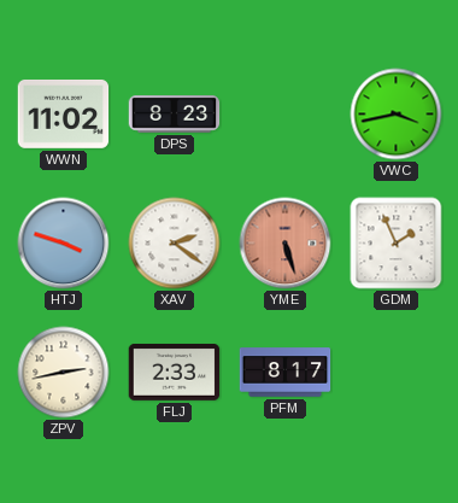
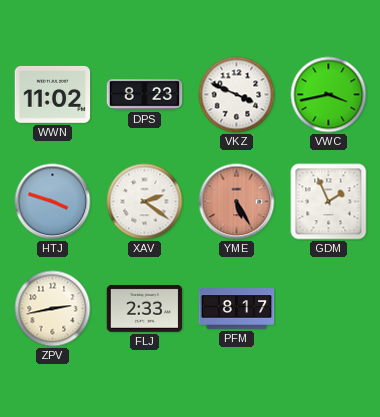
VKZ: none -> 3:49
YME: 5:27 -> 5:25
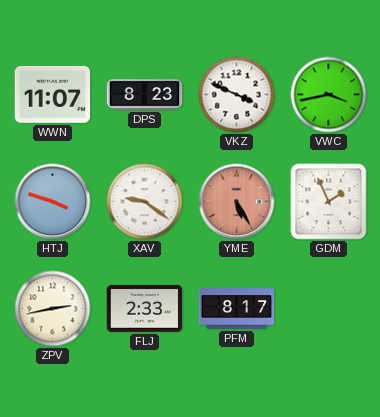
WWN: 11:02 -> 11:07
XAV: 2:21 -> 9:21
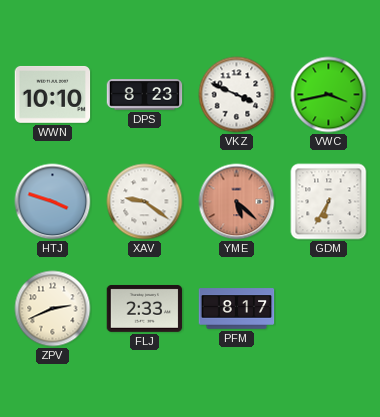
WWN: 11:07 -> 10:10
YME: 5:25 -> 5:22
GDM: 1:56 -> 6:35
ZPV: 2:43 -> 2:41
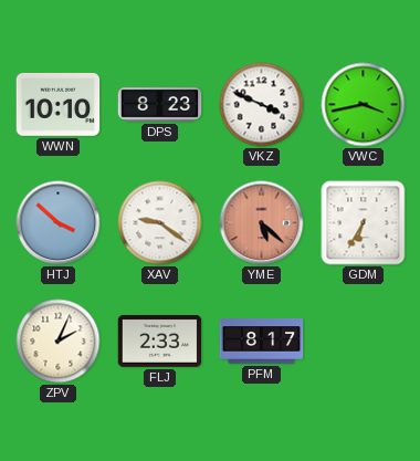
HTJ: 3:48 -> 3:52
ZPV: 2:41 -> 2:04
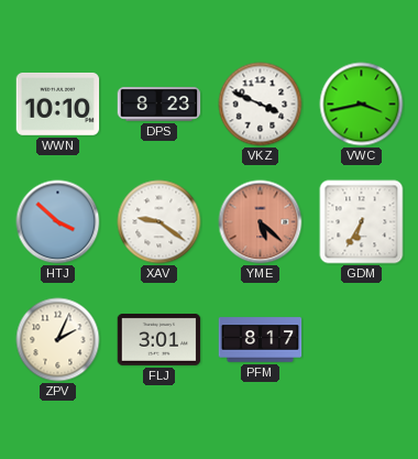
FLJ: 2:33 -> 3:01
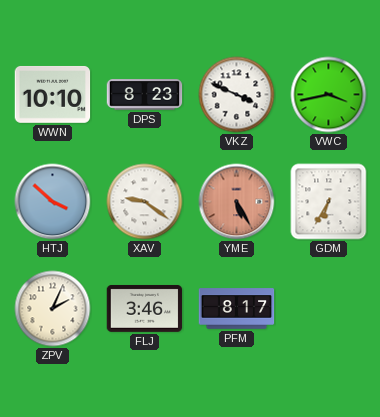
YME: 5:22 -> 5:25
FLJ: 3:01 -> 3:46
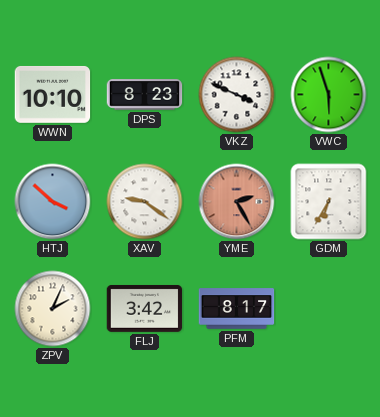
VWC: 3:43 -> 5:57
YME: 5:25 -> 2:25
FLJ: 3:46 -> 3:42
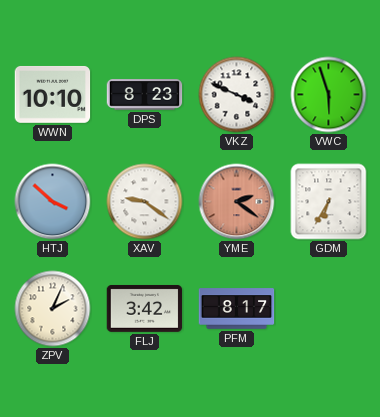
YME: 2:25 -> 2:21
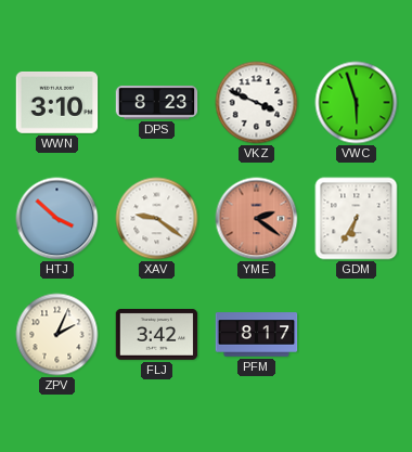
WWN: 10:10 -> 3:10
